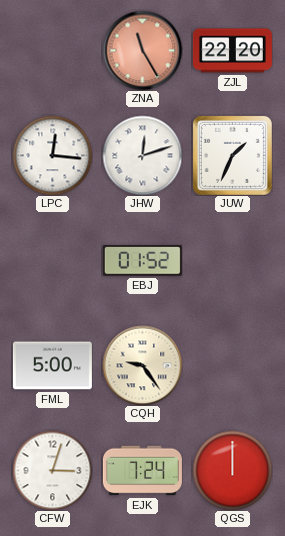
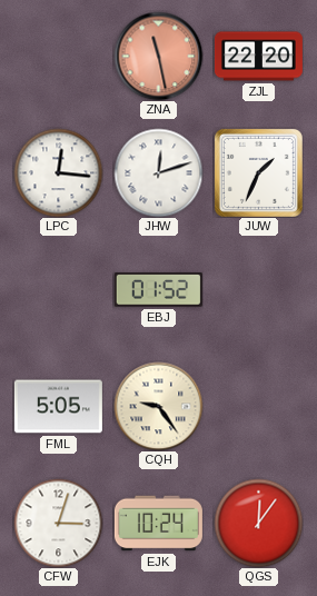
ZNA: 11:25 -> 11:28
FML: 5:00 -> 5:05
EJK: 7:24 -> 10:24
QGS: 12:00 -> 12:06
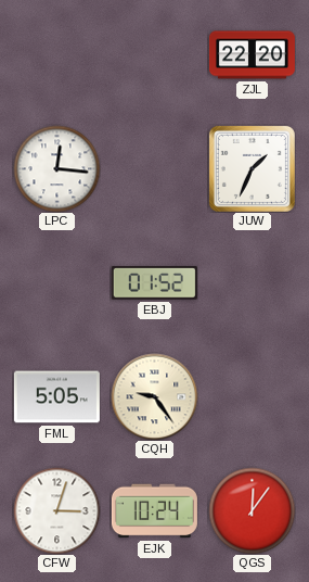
ZNA: 11:28 -> none
JHW: 12:12 -> none
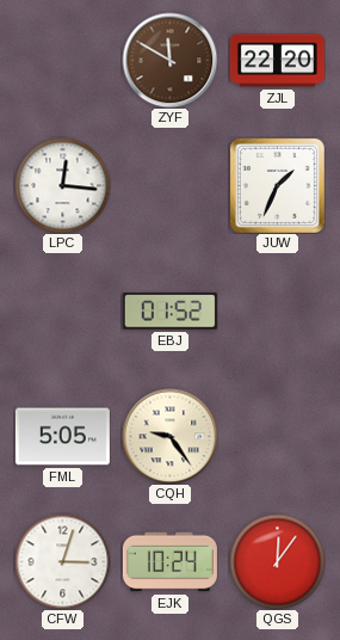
ZYF: none -> 11:50
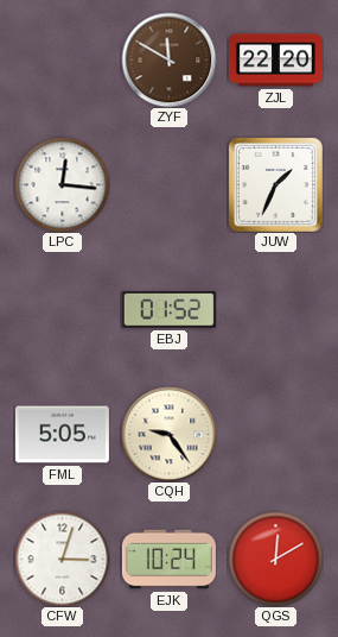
QGS: 12:06 -> 12:10
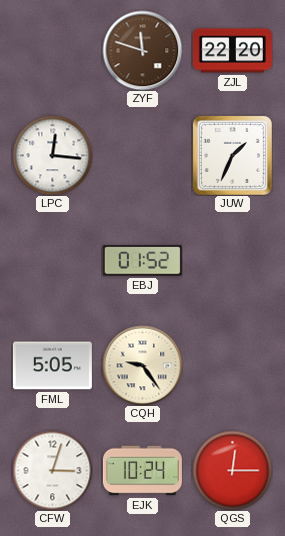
ZYF: 11:50 -> 11:48
QGS: 12:10 -> 12:15
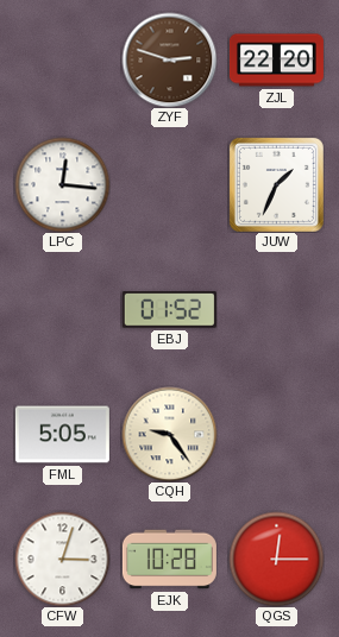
ZYF: 11:48 -> 2:48
EJK: 10:24 -> 10:28
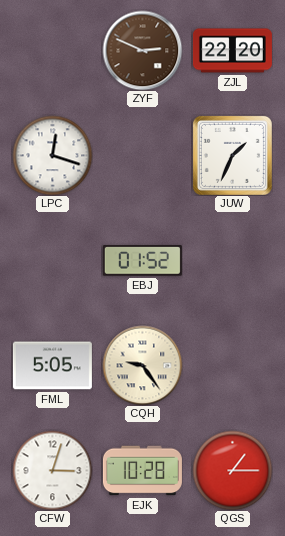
ZYF: 2:48 -> 2:49
LPC: 12:16 -> 12:18
QGS: 12:15 -> 1:15
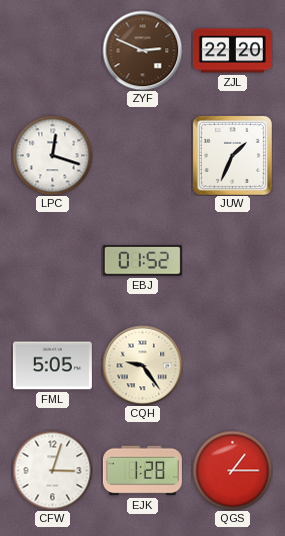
EJK: 10:28 -> 1:28
